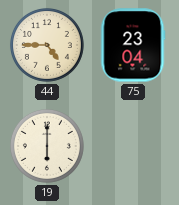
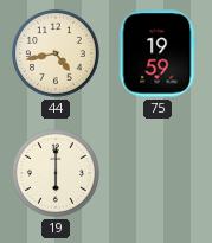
44: 4:45 -> 4:43
75: 23:04 -> 19:59
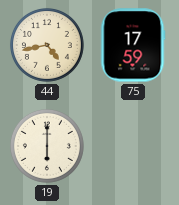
75: 19:59 -> 17:59
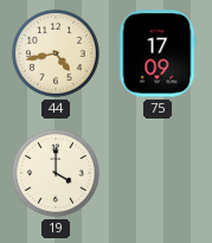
75: 17:59 -> 17:09
19: 6:00 -> 4:00
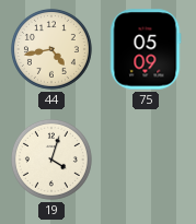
75: 17:09 -> 05:09
19: 4:00 -> 4:03
